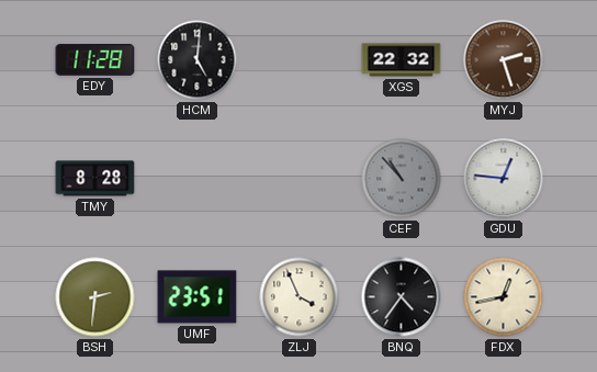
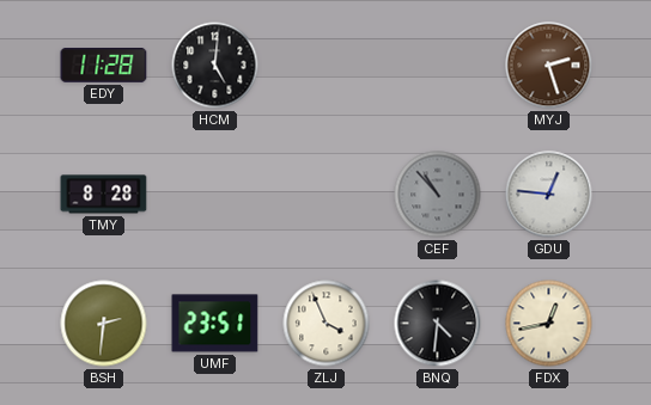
XGS: 22:32 -> none
BNQ: 4:36 -> 4:31
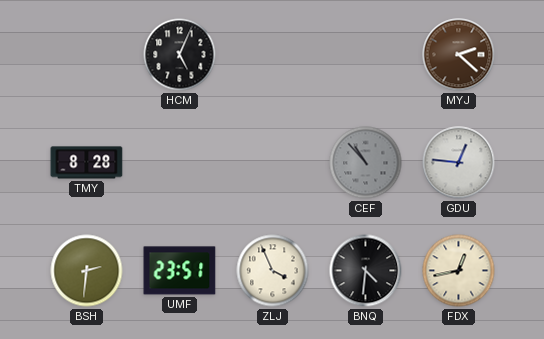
EDY: 11:28 -> none
HCM: 5:01 -> 5:04
MYJ: 2:27 -> 2:22
